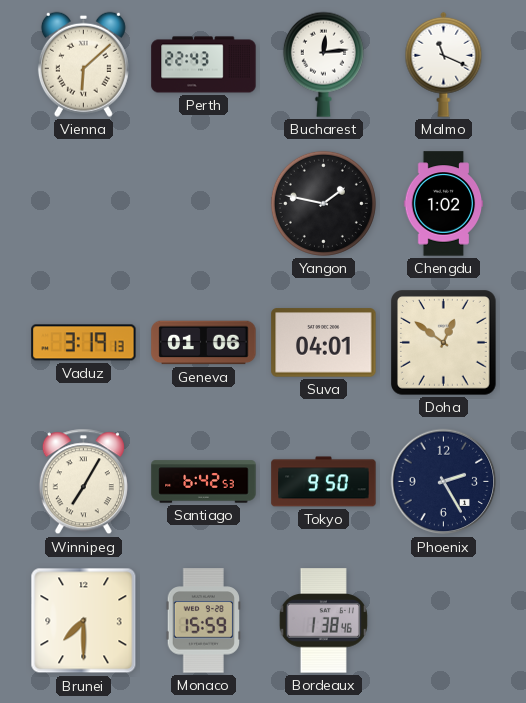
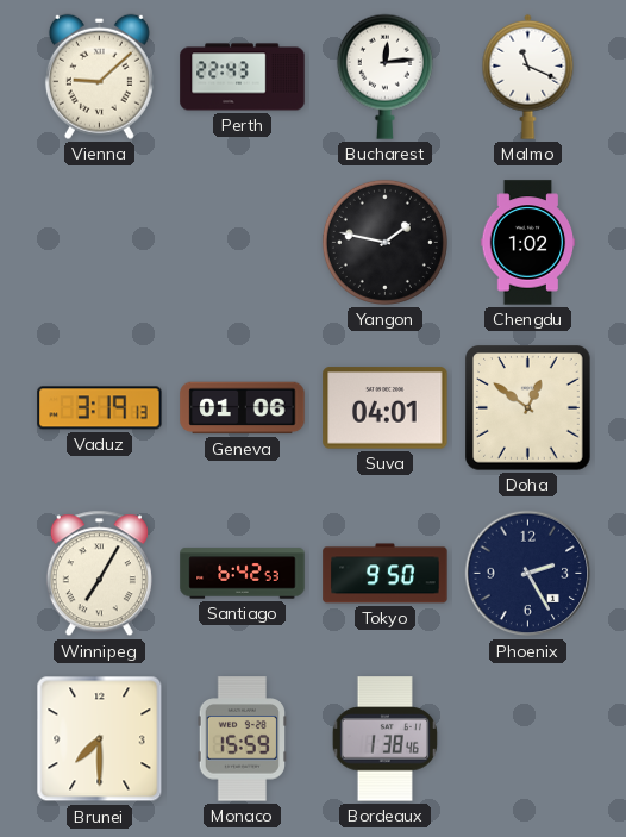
Vienna: 6:08 -> 9:08
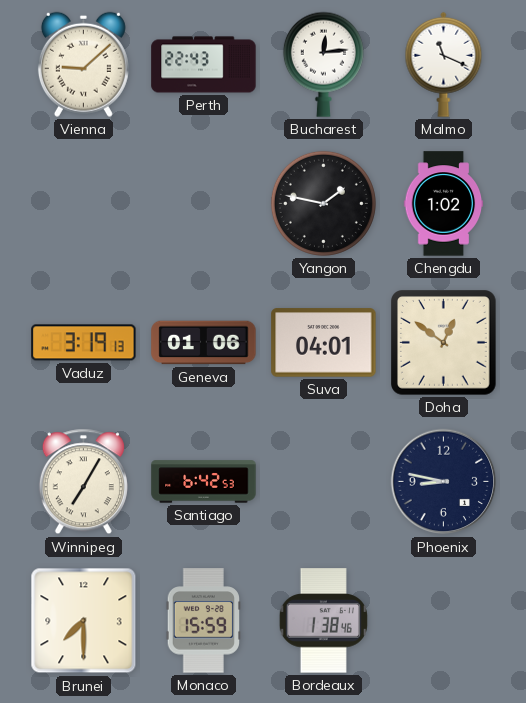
Tokyo: 9:50 -> none
Phoenix: 2:25 -> 8:47
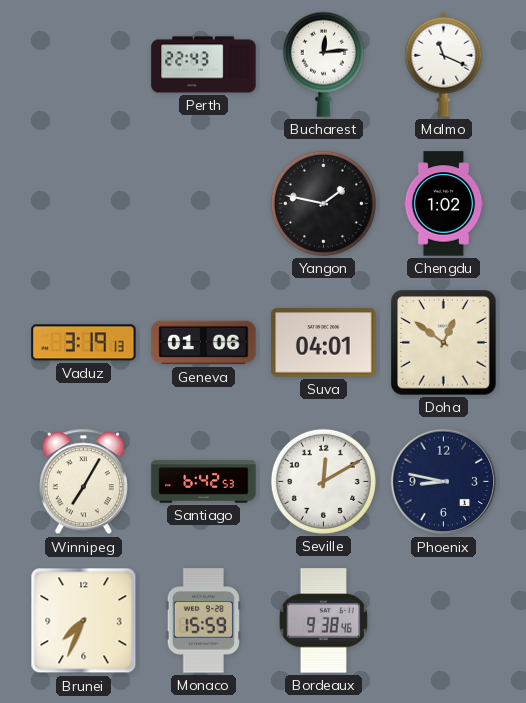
Vienna: 9:08 -> none
Seville: none -> 12:10
Brunei: 7:30 -> 7:34
Bordeaux: 1:38 -> 9:38
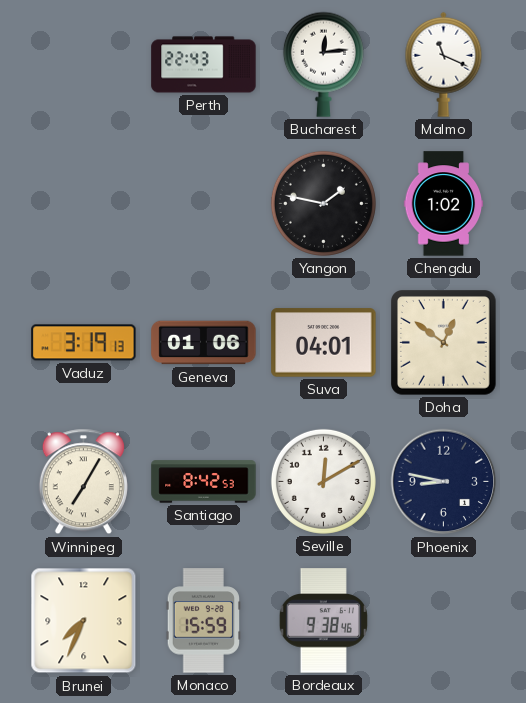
Santiago: 6:42 -> 8:42
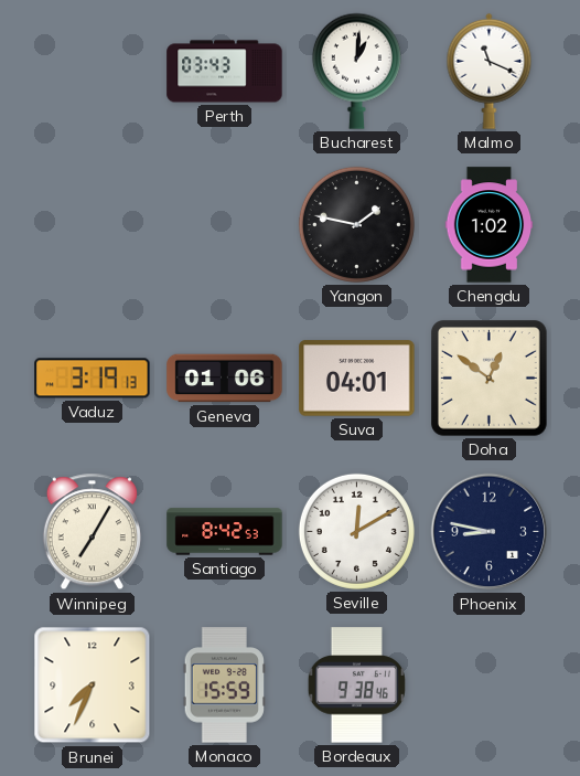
Perth: 22:43 -> 03:43
Bucharest: 12:14 -> 1:01
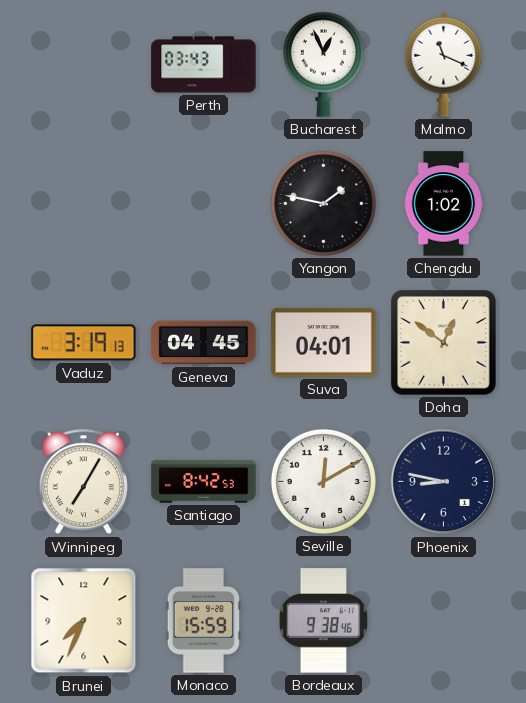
Bucharest: 1:01 -> 12:56
Geneva: 01:06 -> 04:45
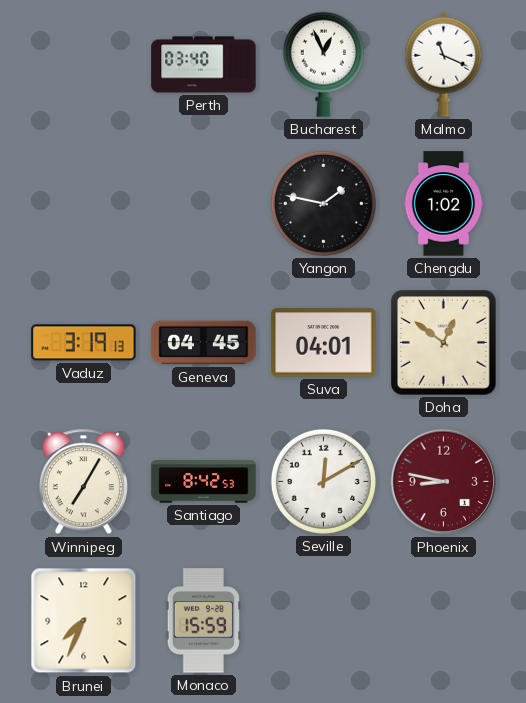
Perth: 03:43 -> 03:40
Phoenix dial: navy -> burgundy
Bordeaux: 9:38 -> none
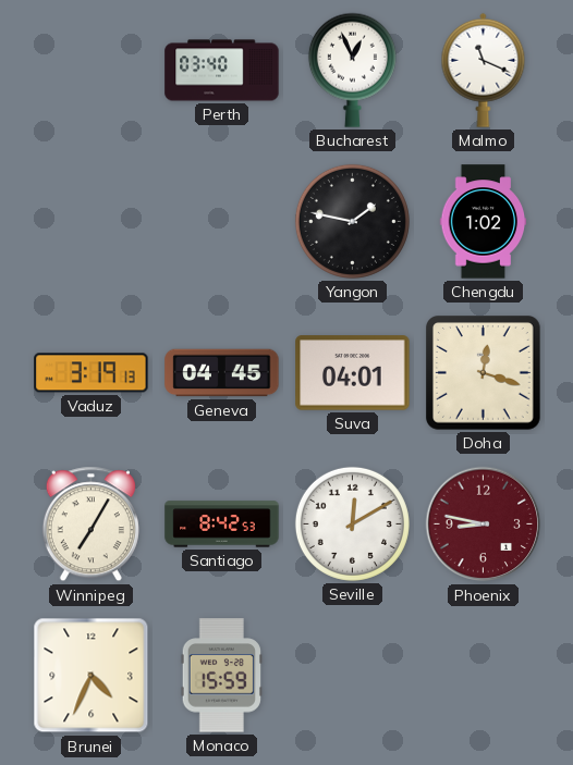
Doha: 12:51 -> 12:18
Brunei: 7:34 -> 4:34
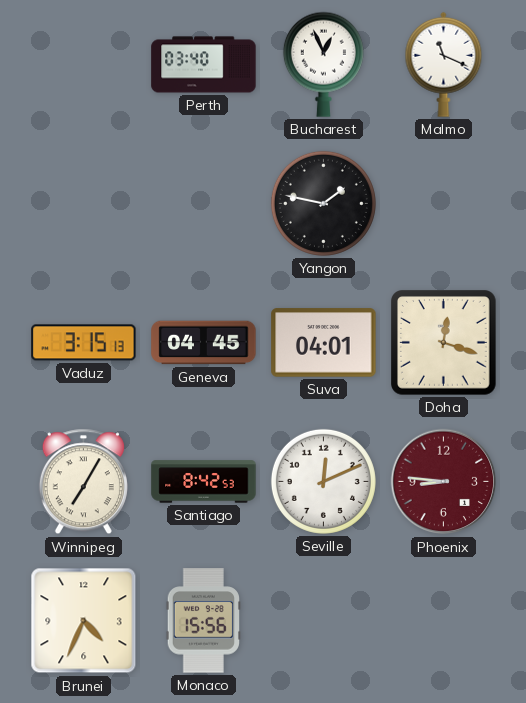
Chengdu: 1:02 -> none
Vaduz: 3:19 -> 3:15
Seville: 12:10 -> 12:11
Phoenix: 8:47 -> 8:46
Monaco: 15:59 -> 15:56
